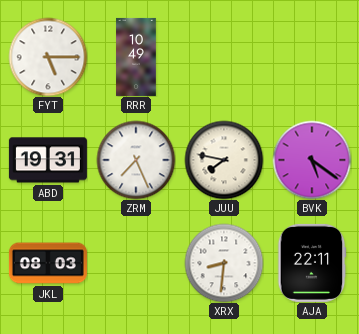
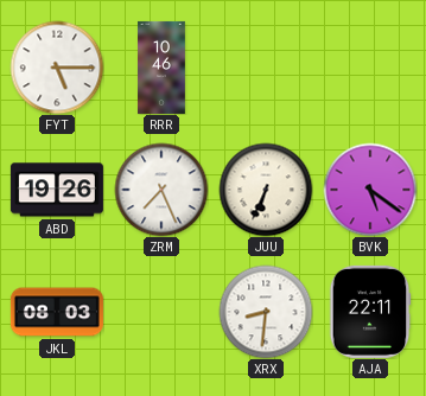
RRR: 10:49 -> 10:46
ABD: 19:31 -> 19:26
JUU: 7:47 -> 6:34
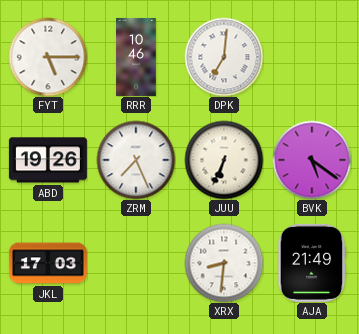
DPK: none -> 7:01
JKL: 08:03 -> 17:03
AJA: 22:11 -> 21:49
